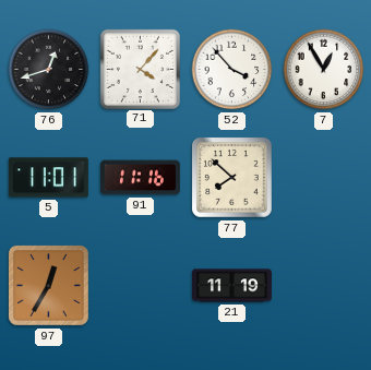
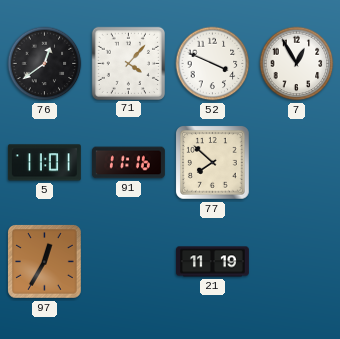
76: 12:42 -> 12:39
52: 3:53 -> 3:49
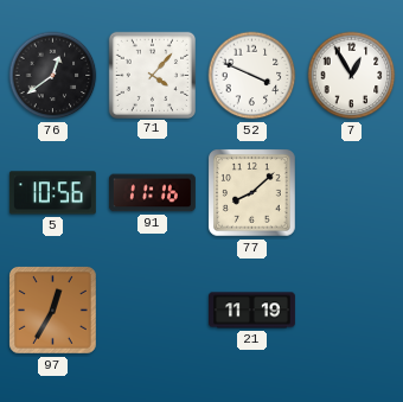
5: 11:01 -> 10:56
77: 7:52 -> 8:08
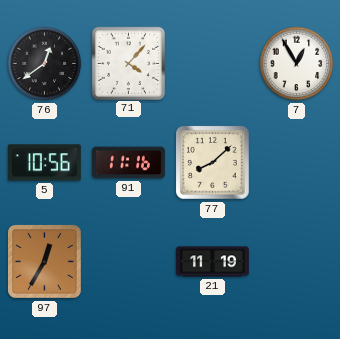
52: 3:49 -> none
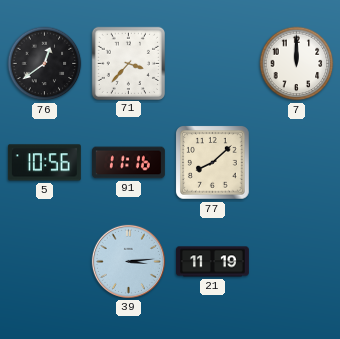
71: 4:07 -> 3:37
7: 12:55 -> 12:00
97: 12:35 -> none
39: none -> 3:14
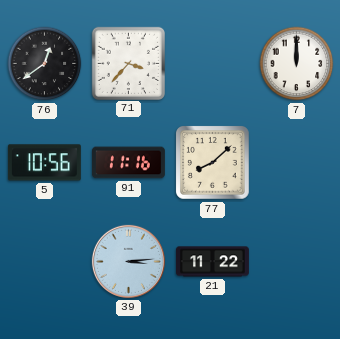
21: 11:19 -> 11:22
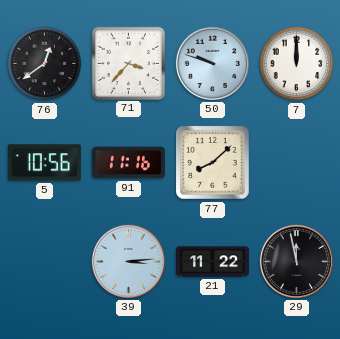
50: none -> 9:48
29: none -> 11:58
